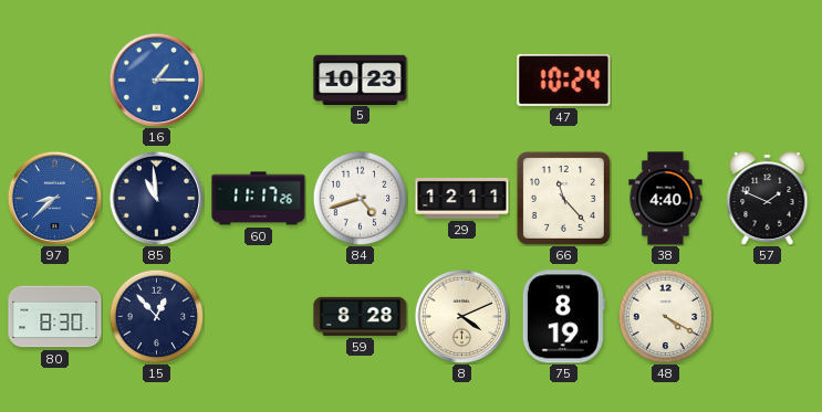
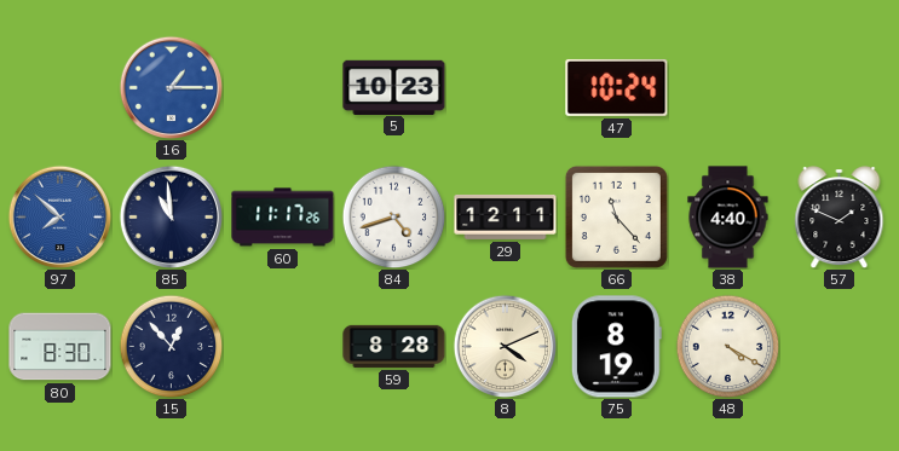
97: 8:38 -> 7:52
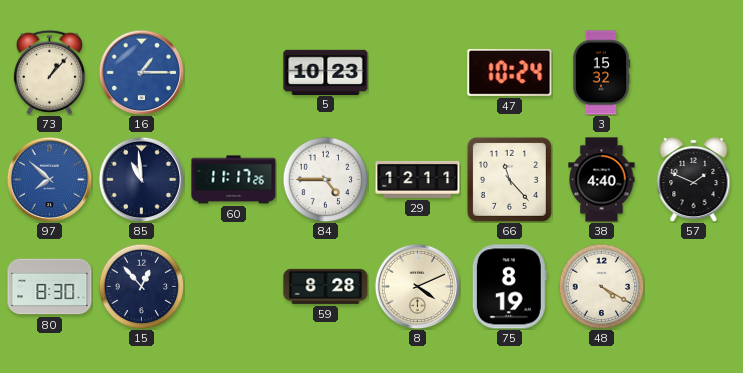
73: none -> 1:07
3: none -> 15:32
84: 4:42 -> 4:45
